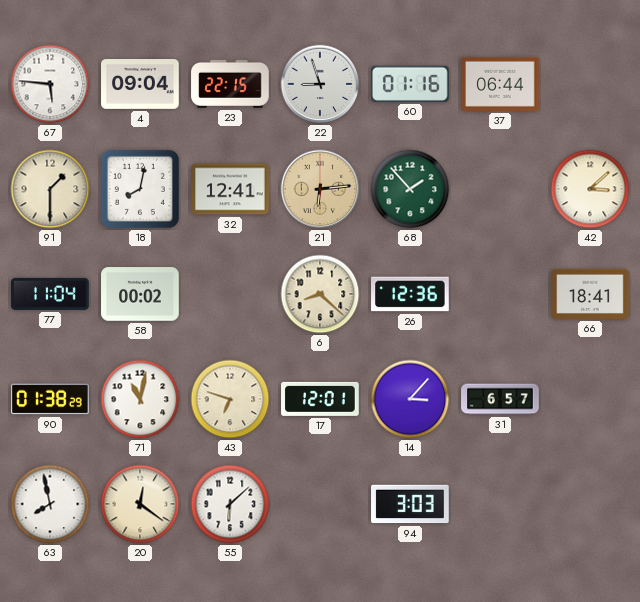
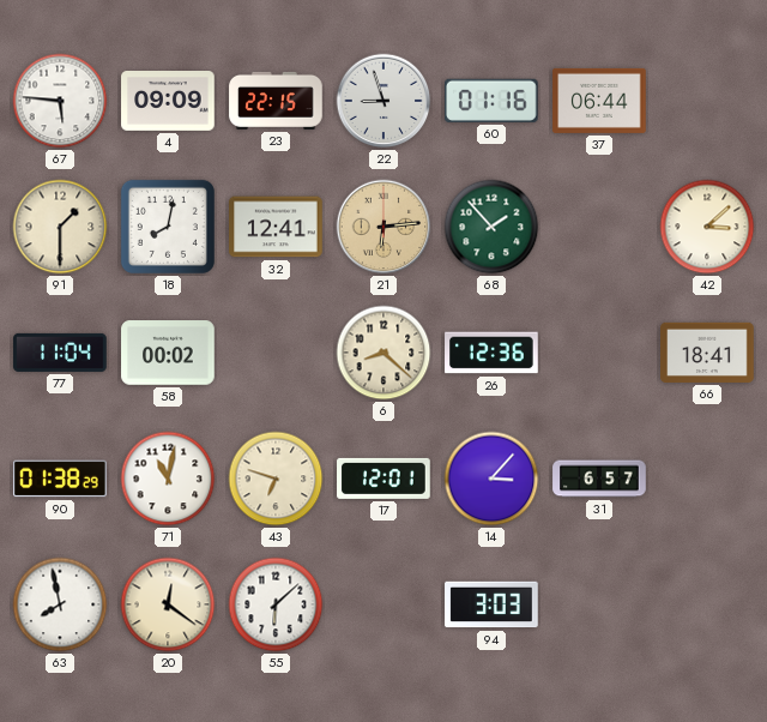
4: 09:04 -> 09:09
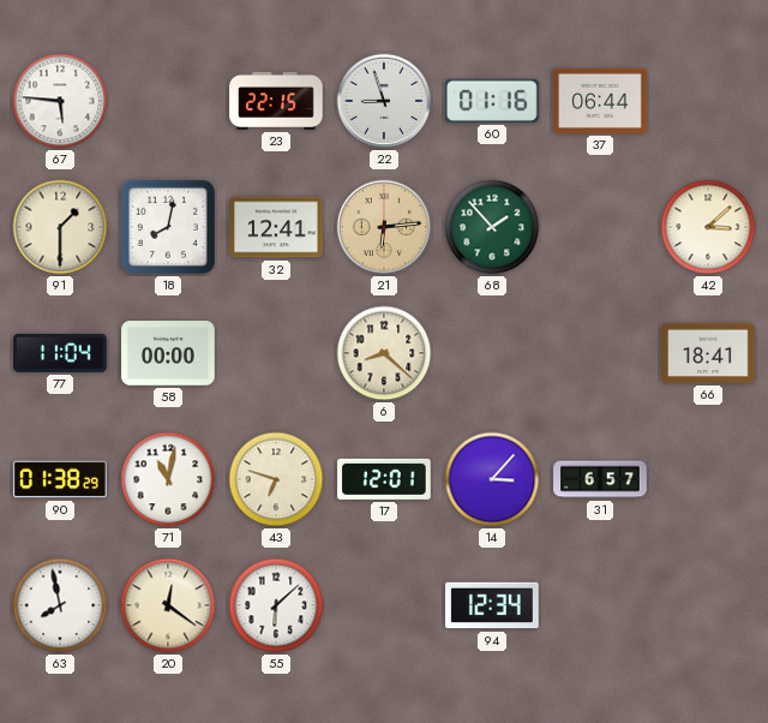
4: 09:09 -> none
58: 00:02 -> 00:00
26: 12:36 -> none
94: 3:03 -> 12:34
